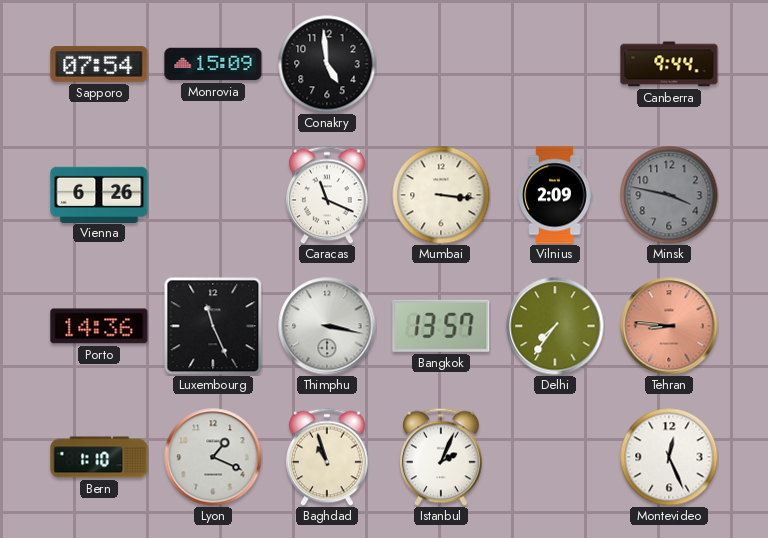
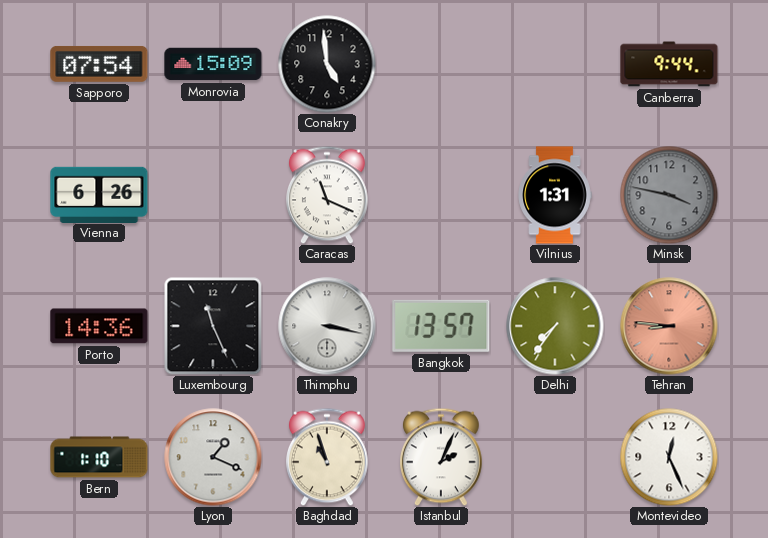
Mumbai: 3:16 -> none
Vilnius: 2:09 -> 1:31
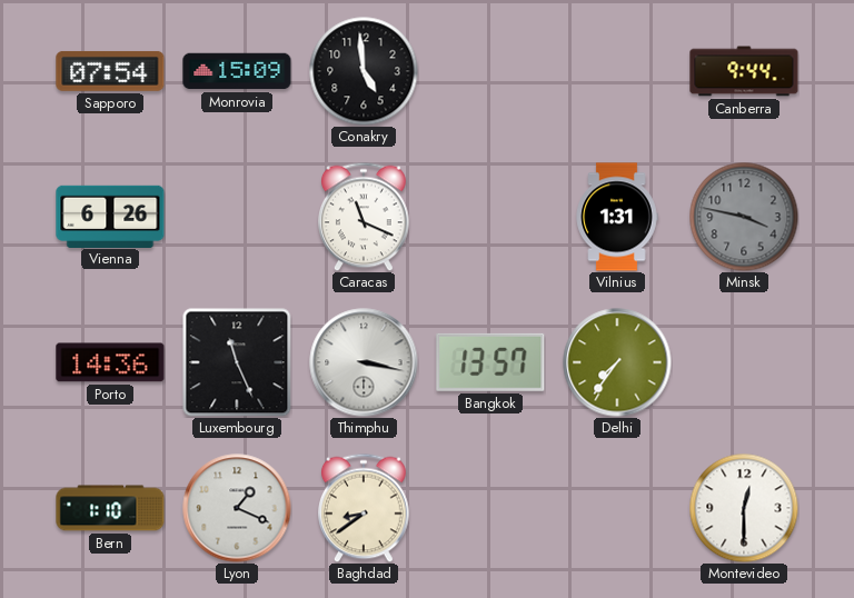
Tehran: 8:46 -> none
Baghdad: 10:57 -> 8:39
Istanbul: 2:04 -> none
Montevideo: 12:26 -> 12:30
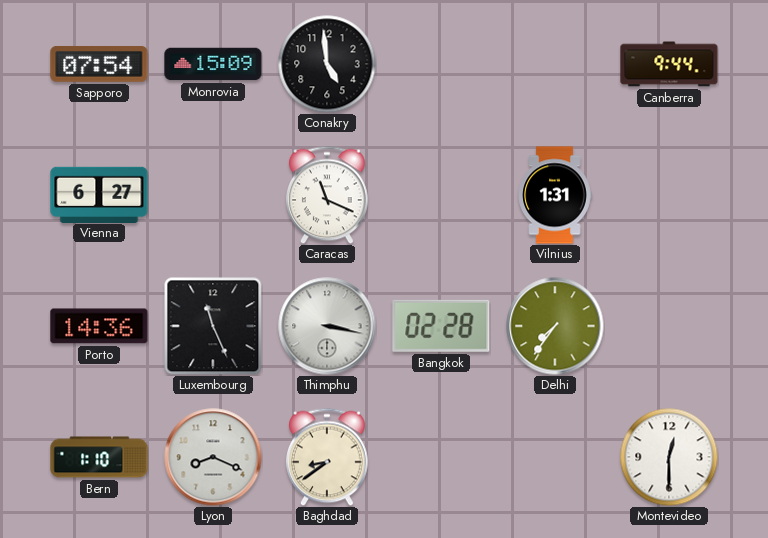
Vienna: 6:26 -> 6:27
Minsk: 3:47 -> none
Bangkok: 13:57 -> 02:28
Lyon: 1:19 -> 8:19
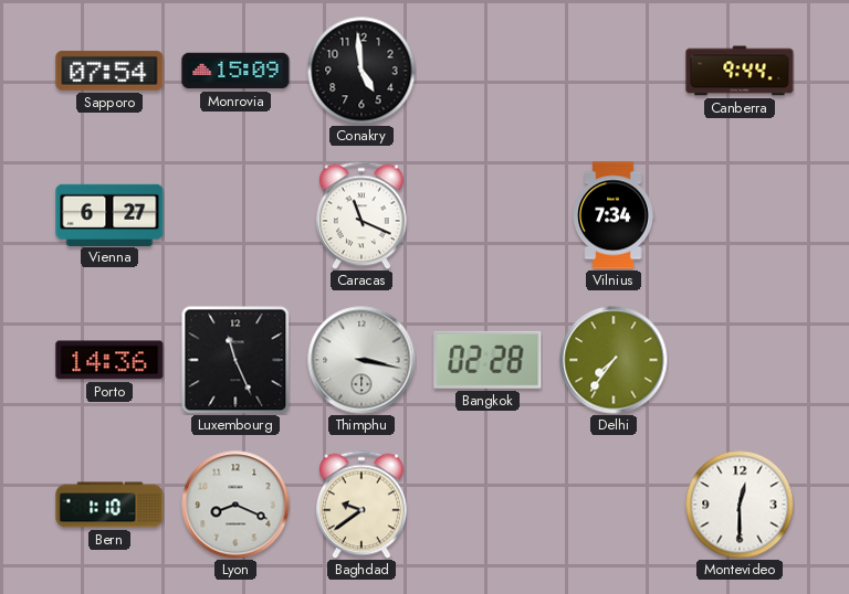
Vilnius: 1:31 -> 7:34
Baghdad: 8:39 -> 9:39
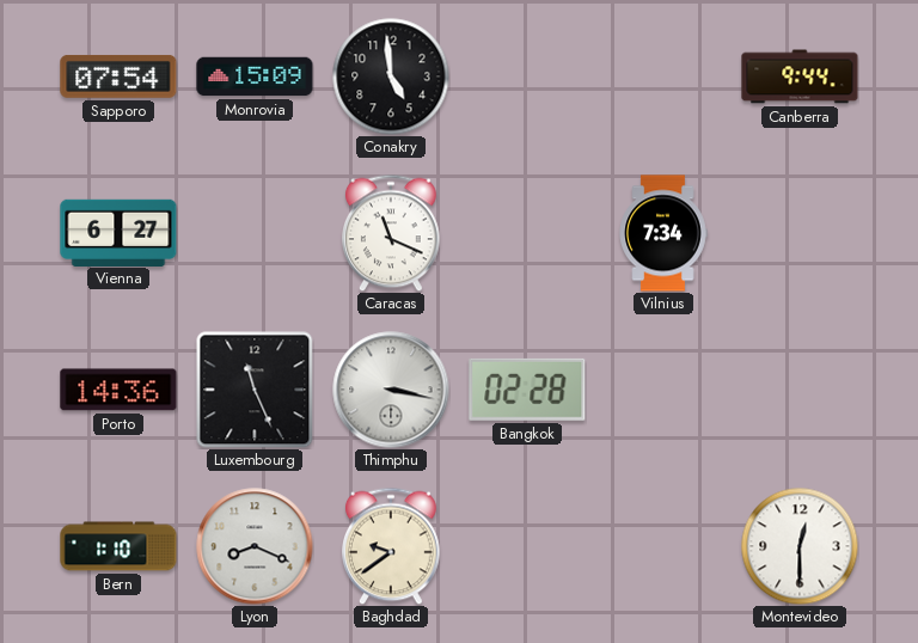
Delhi: 7:36 -> none
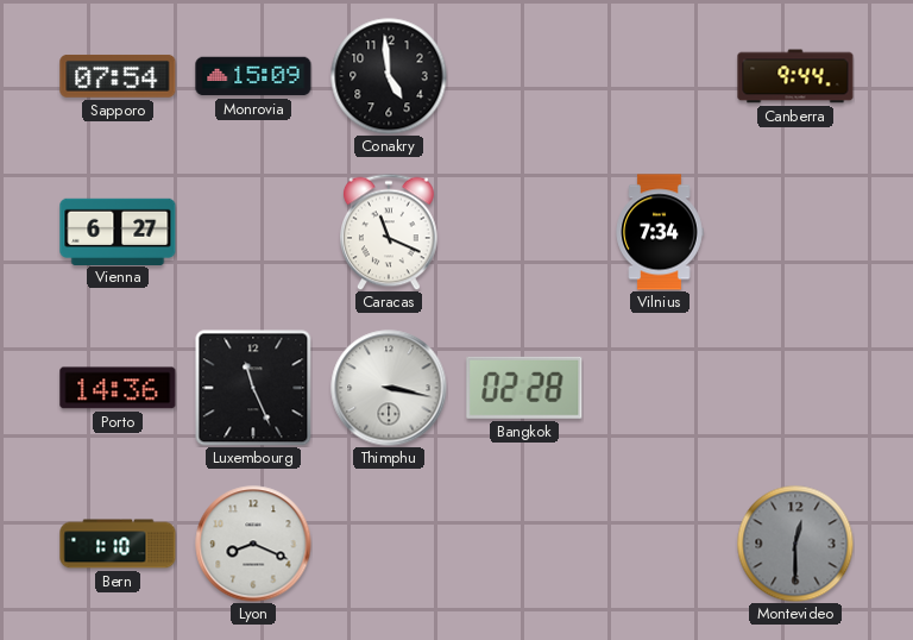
Baghdad: 9:39 -> none
Montevideo dial: white -> grey
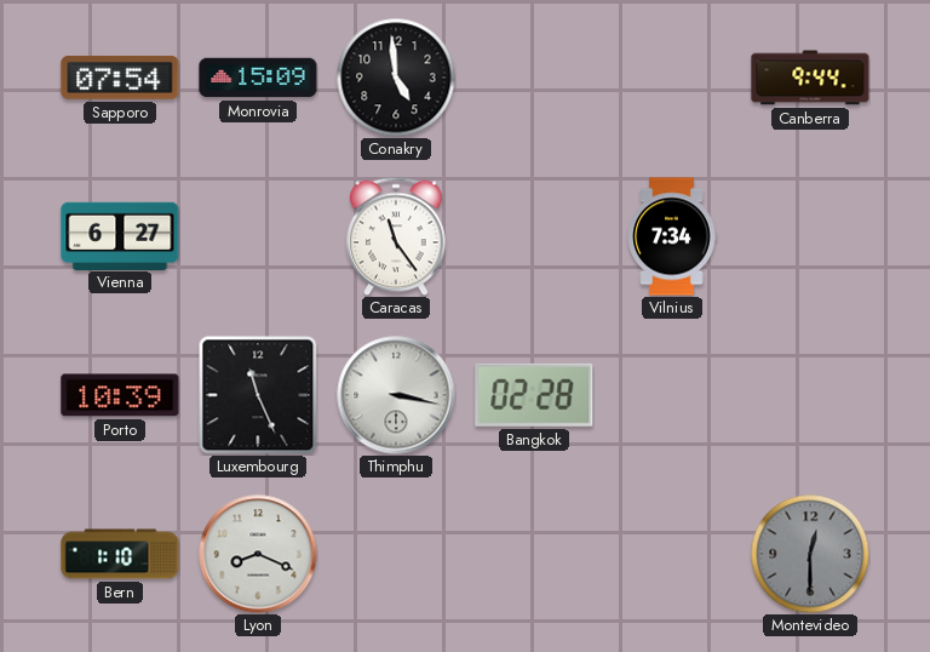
Caracas: 11:19 -> 11:24
Porto: 14:36 -> 10:39
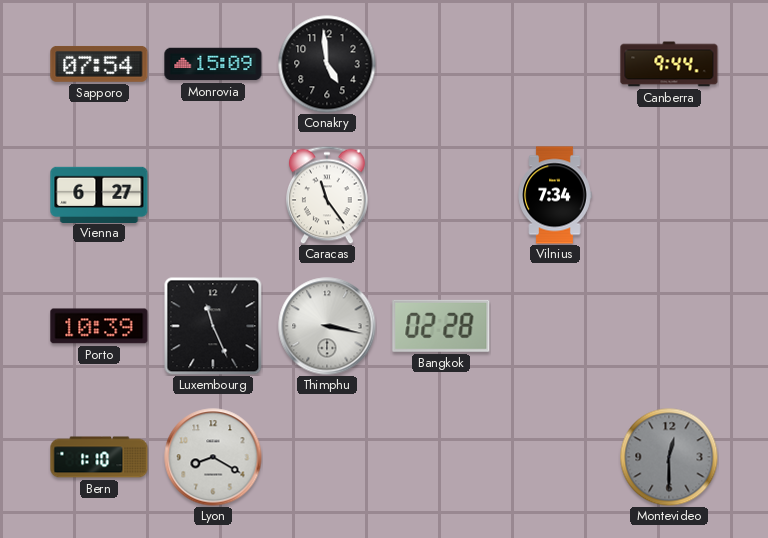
Lyon: 8:19 -> 8:20
